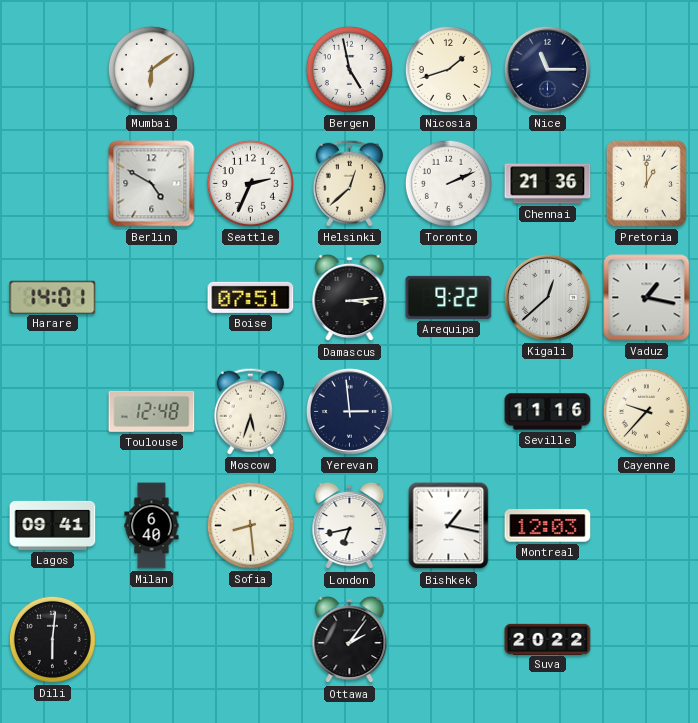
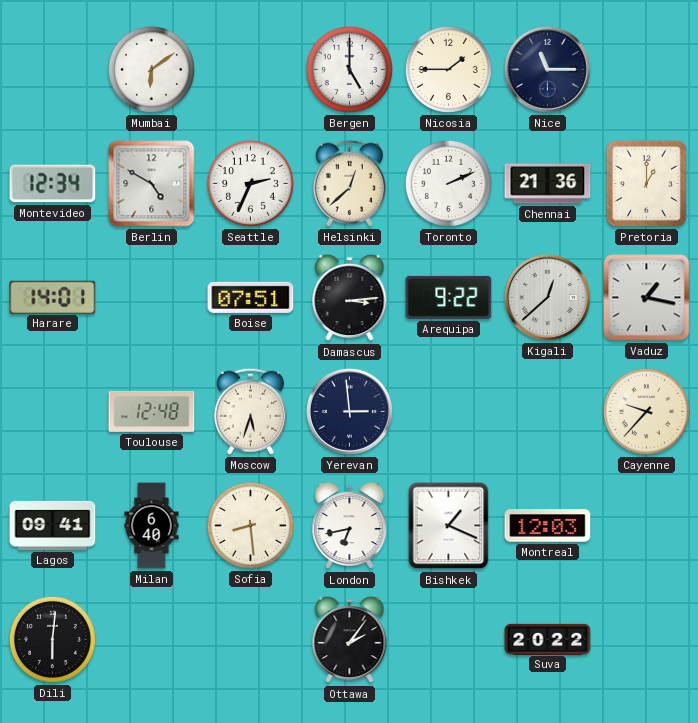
Bergen: 4:58 -> 5:00
Nicosia: 1:42 -> 1:45
Montevideo: none -> 12:34
Seville: 11:16 -> none
Bishkek: 1:17 -> 1:19
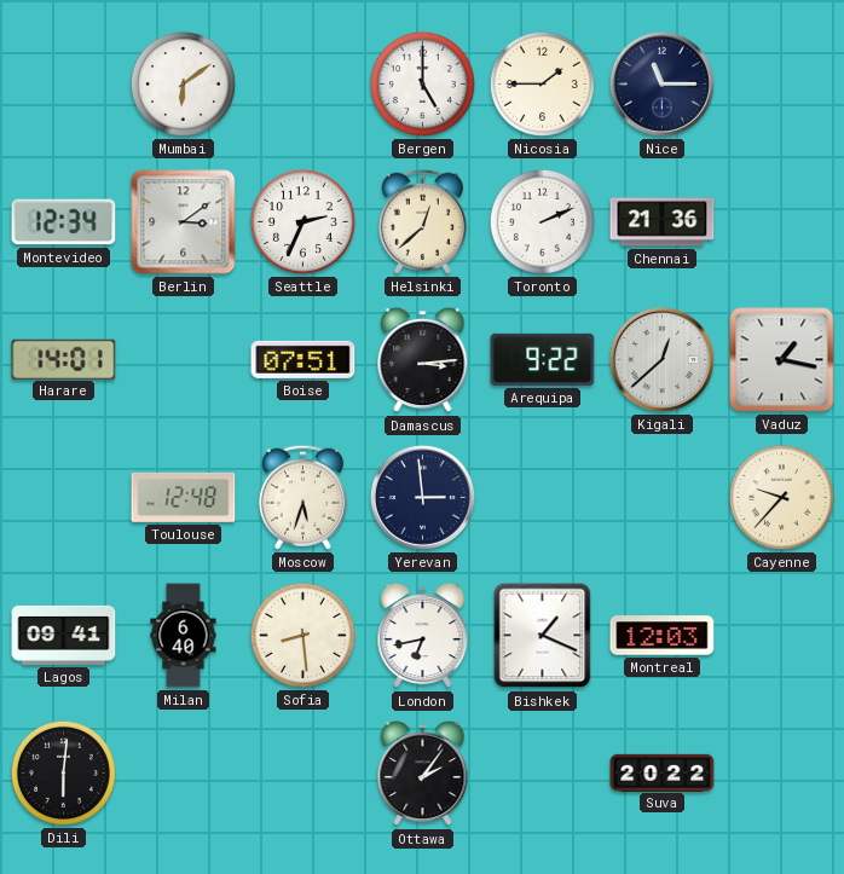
Berlin: 4:50 -> 3:09
Pretoria: 1:00 -> none
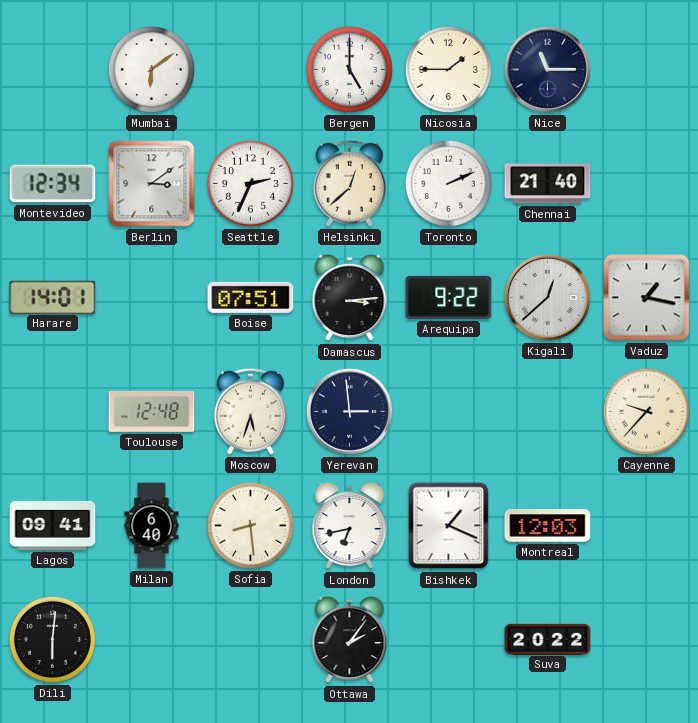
Chennai: 21:36 -> 21:40
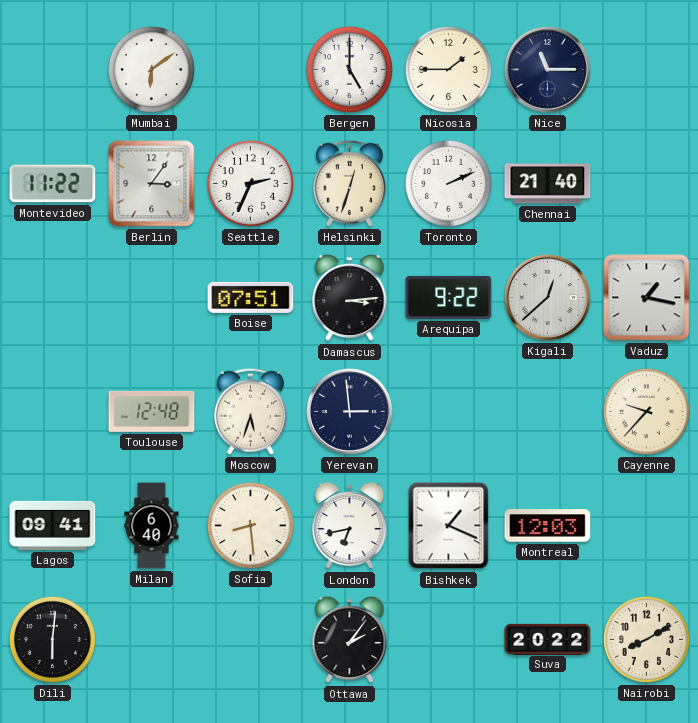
Montevideo: 12:34 -> 11:22
Berlin: 3:09 -> 3:06
Helsinki: 12:38 -> 12:33
Harare: 14:01 -> none
Nairobi: none -> 8:10
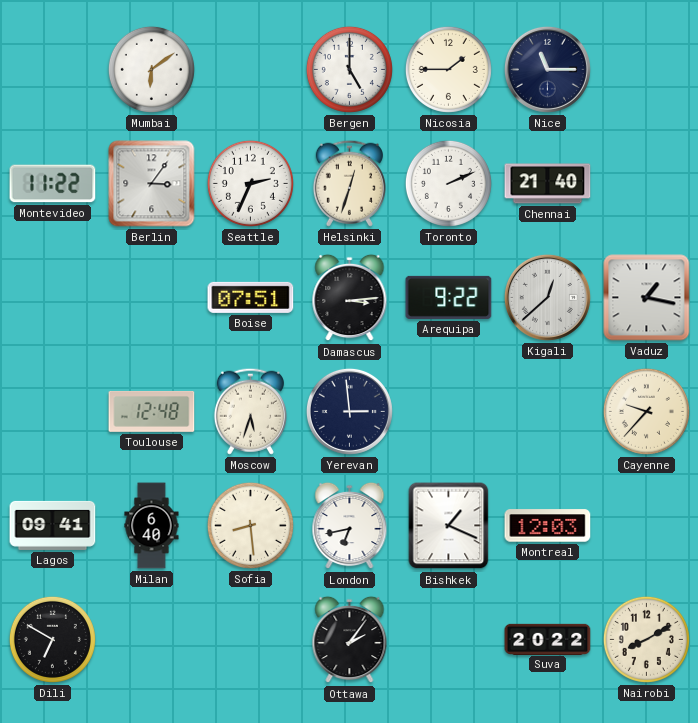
Dili: 6:01 -> 6:50
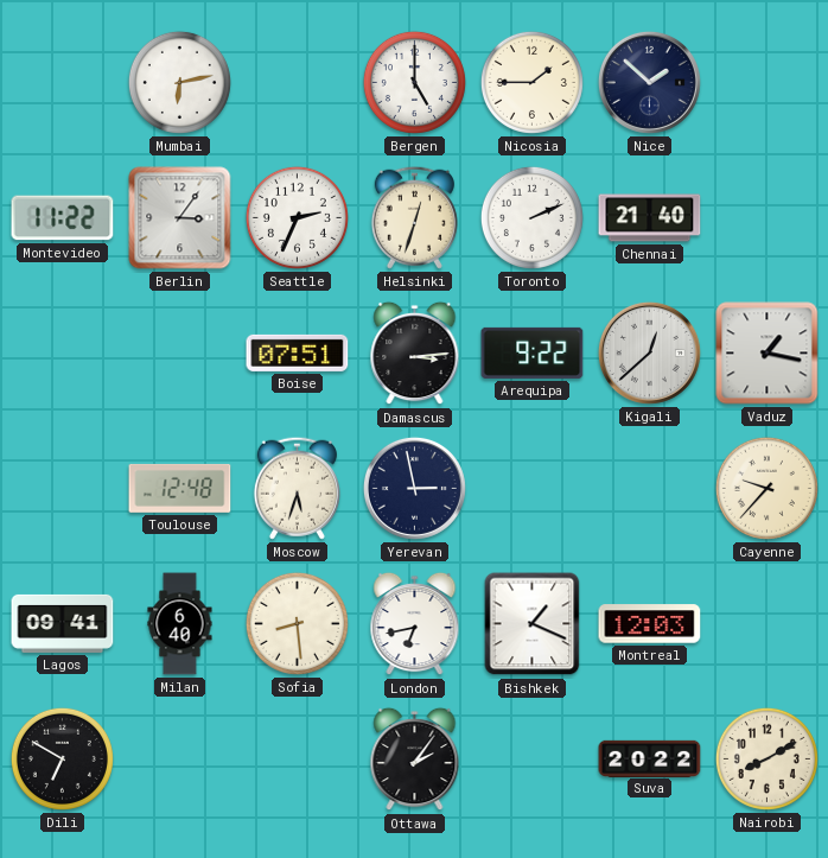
Mumbai: 6:09 -> 6:13
Nice: 11:15 -> 1:52
Yerevan: 2:59 -> 2:58
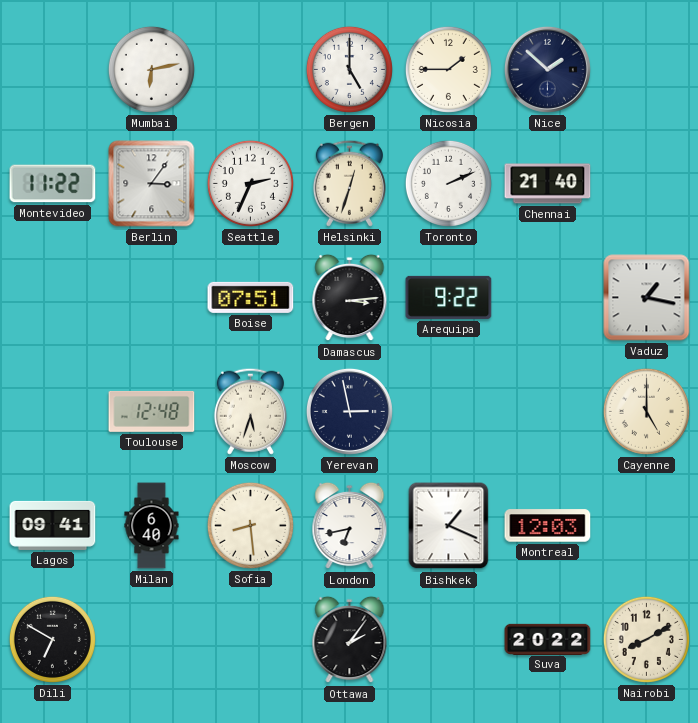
Kigali: 12:38 -> none
Cayenne: 9:37 -> 5:00
